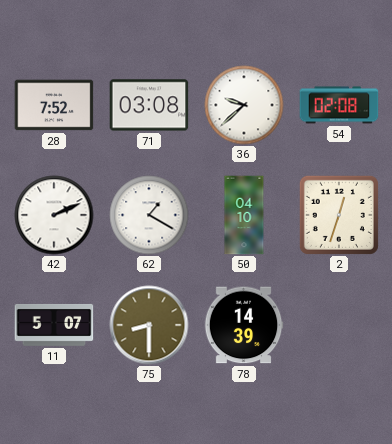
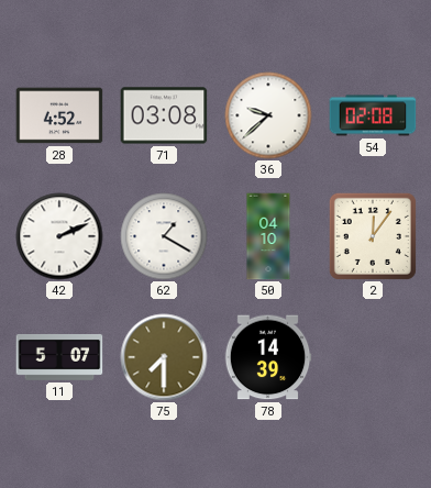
28: 7:52 -> 4:52
2: 12:33 -> 12:06
75: 8:30 -> 7:30
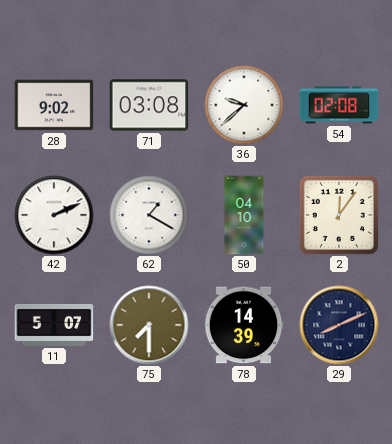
28: 4:52 -> 9:02
29: none -> 8:11
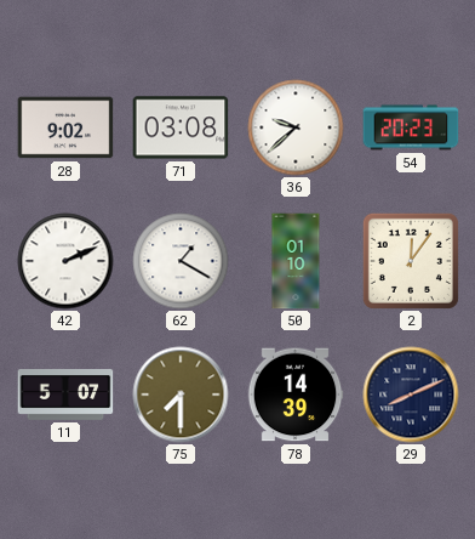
54: 02:08 -> 20:23
50: 04:10 -> 01:10
